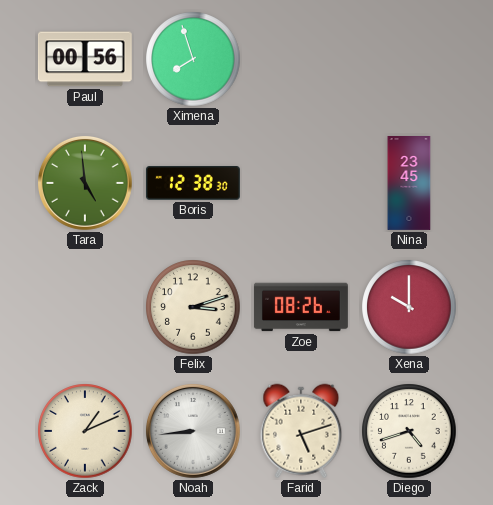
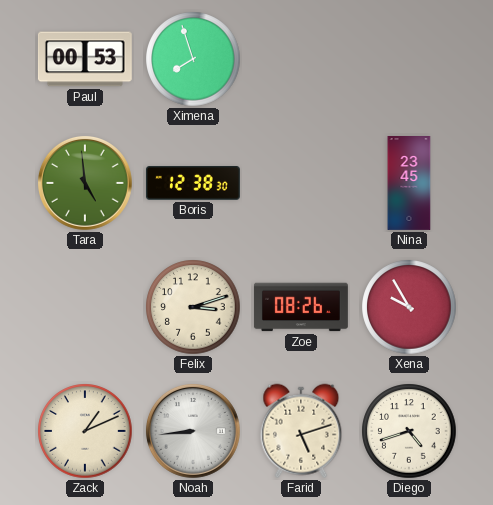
Paul: 00:56 -> 00:53
Xena: 10:00 -> 9:55
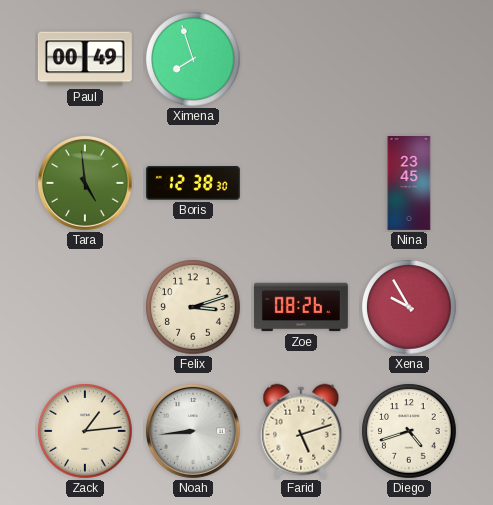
Paul: 00:53 -> 00:49
Zack: 1:11 -> 1:14
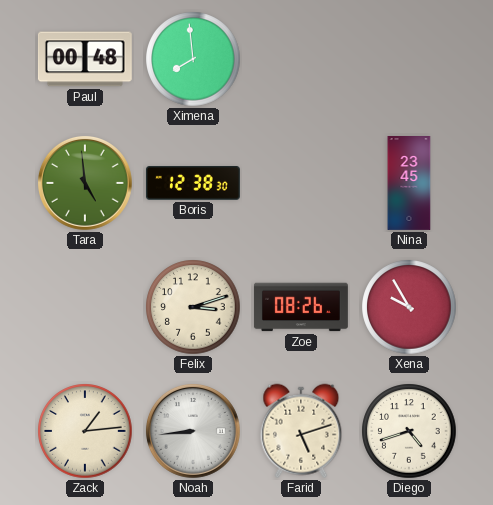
Paul: 00:49 -> 00:48
Ximena: 7:57 -> 7:59
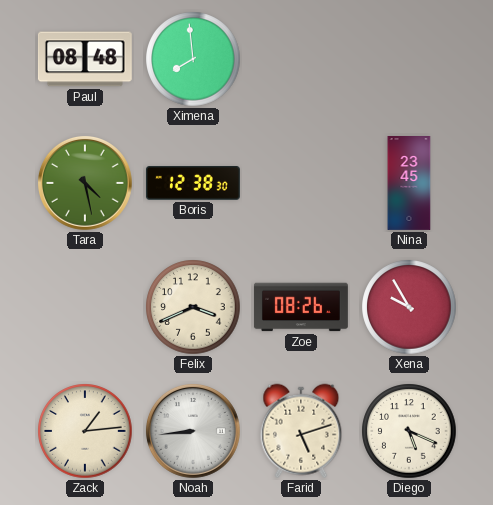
Paul: 00:48 -> 08:48
Tara: 4:59 -> 4:28
Felix: 3:12 -> 3:41
Diego: 4:42 -> 5:19
